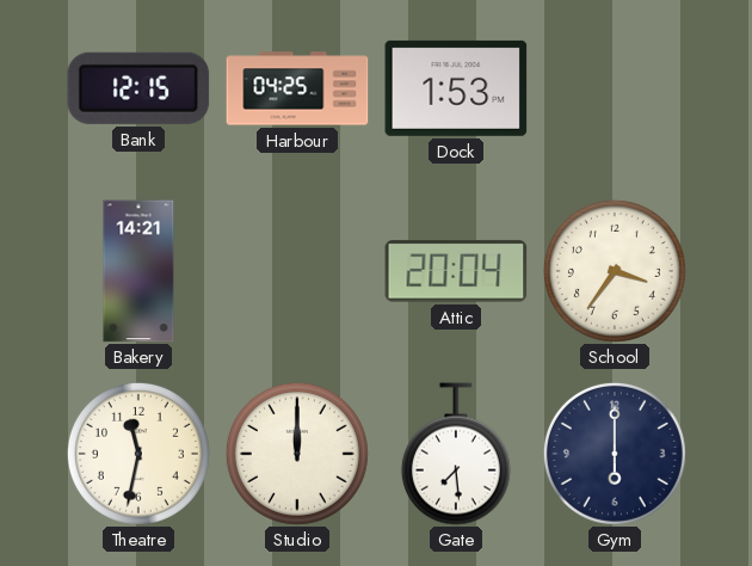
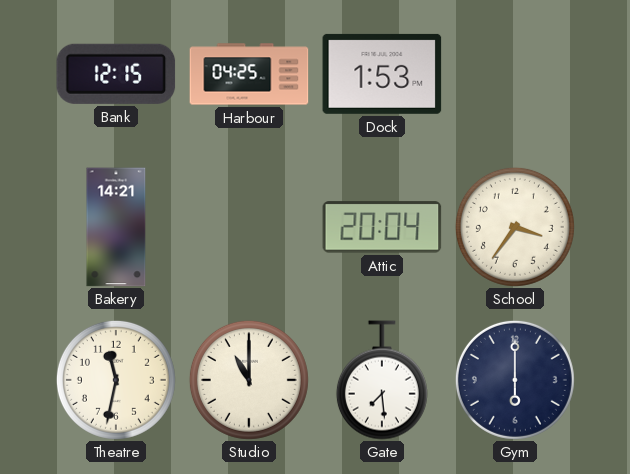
Studio: 12:00 -> 11:00
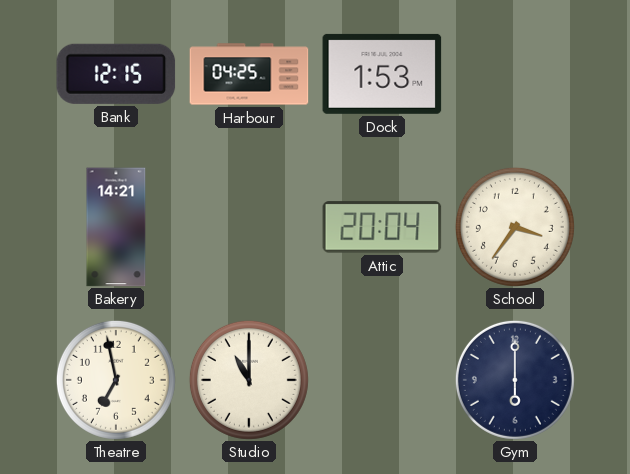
Theatre: 11:32 -> 6:58
Gate: 7:29 -> none
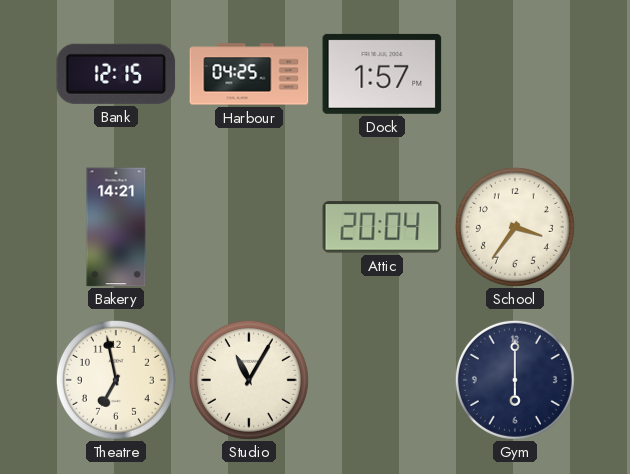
Dock: 1:53 -> 1:57
Studio: 11:00 -> 11:05
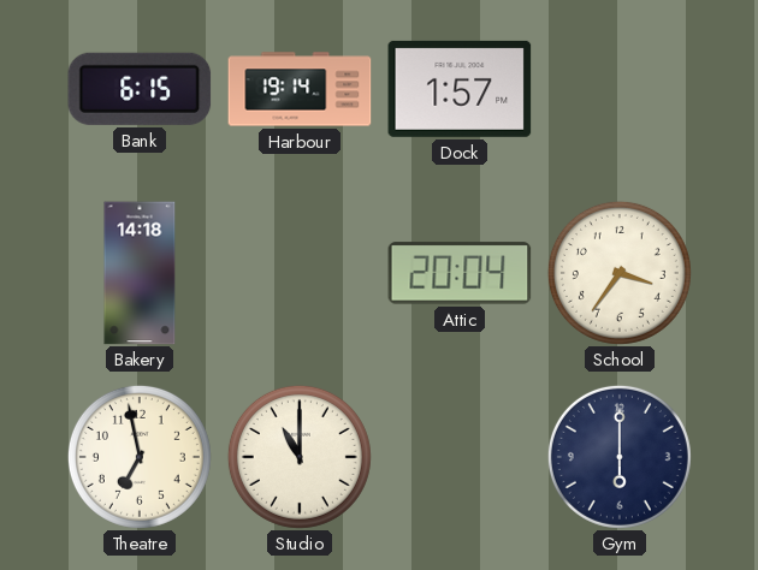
Bank: 12:15 -> 6:15
Harbour: 04:25 -> 19:14
Bakery: 14:21 -> 14:18
Studio: 11:05 -> 11:00
